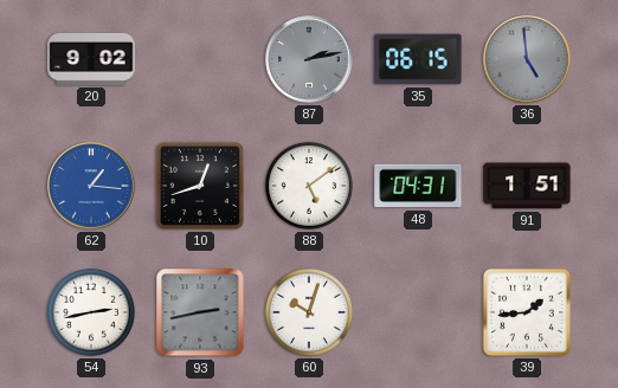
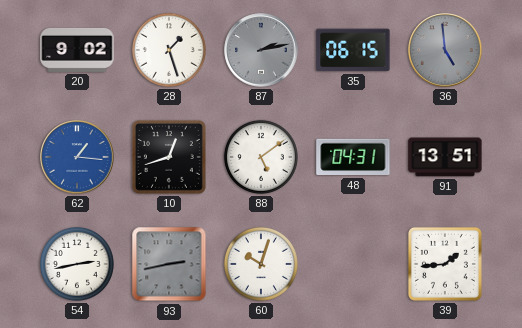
28: none -> 1:27
91: 1:51 -> 13:51
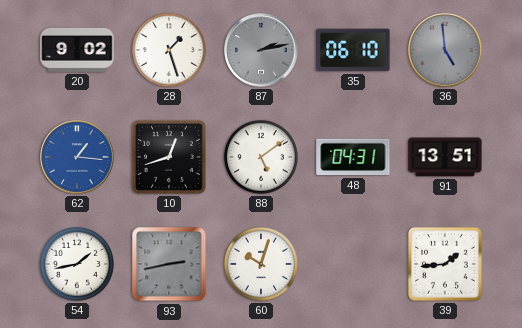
35: 06:15 -> 06:10
54: 2:43 -> 1:43
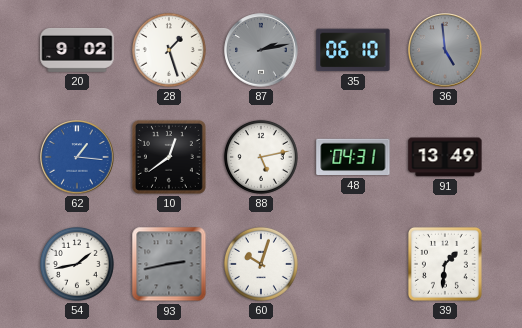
10: 12:42 -> 12:39
88: 5:09 -> 5:13
91: 13:51 -> 13:49
39: 1:44 -> 1:31
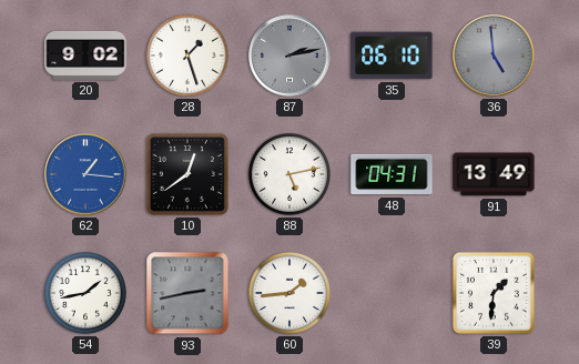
60: 10:03 -> 1:44
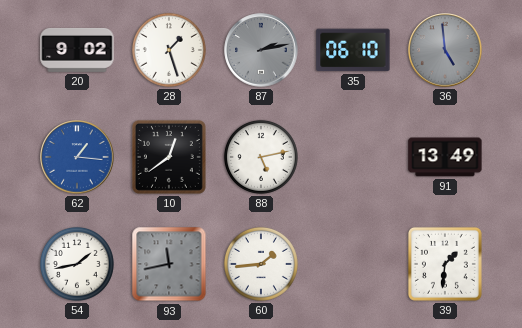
48: 04:31 -> none
93: 2:43 -> 11:43
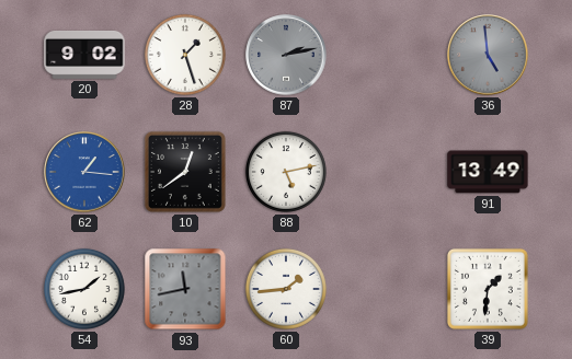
35: 06:10 -> none
